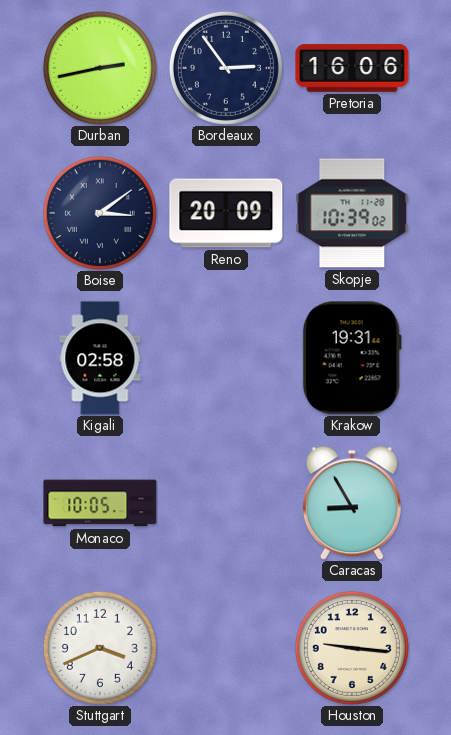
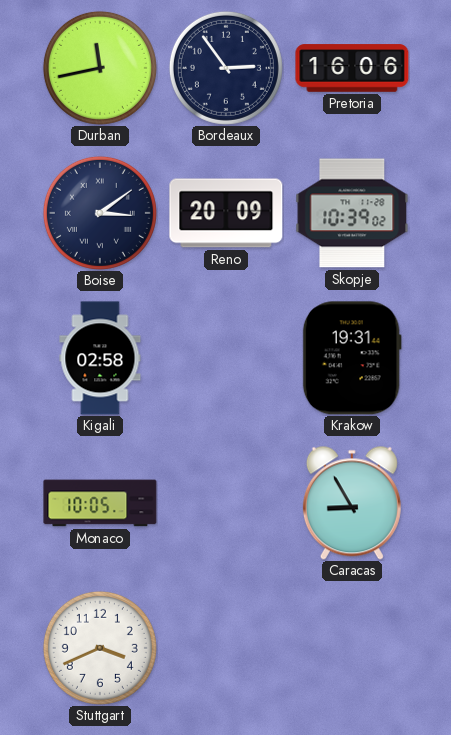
Durban: 2:43 -> 11:43
Houston: 9:16 -> none
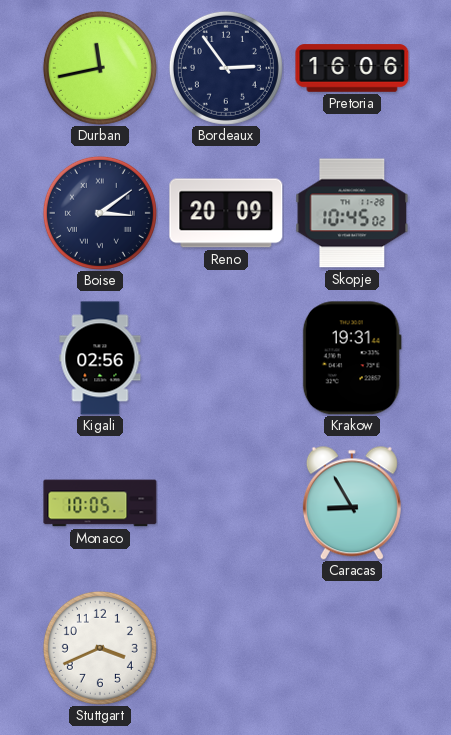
Skopje: 10:39 -> 10:45
Kigali: 02:58 -> 02:56
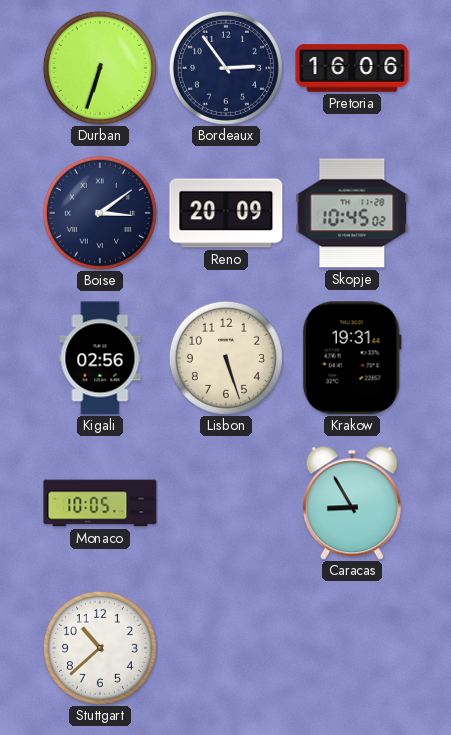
Durban: 11:43 -> 6:33
Lisbon: none -> 5:27
Stuttgart: 3:41 -> 10:38
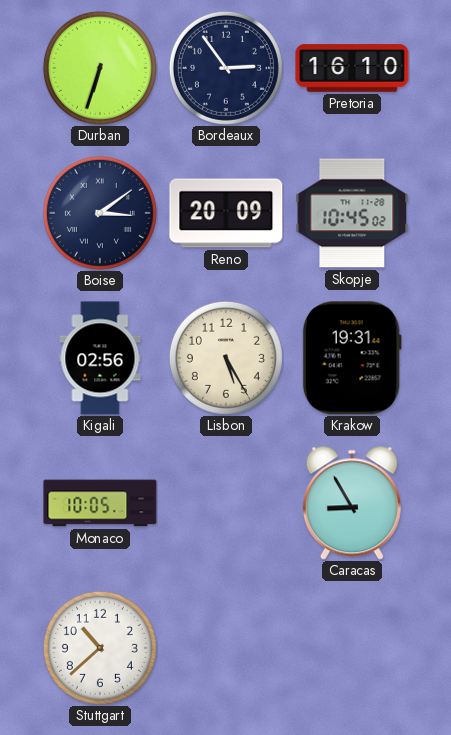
Pretoria: 16:06 -> 16:10
Lisbon: 5:27 -> 5:25
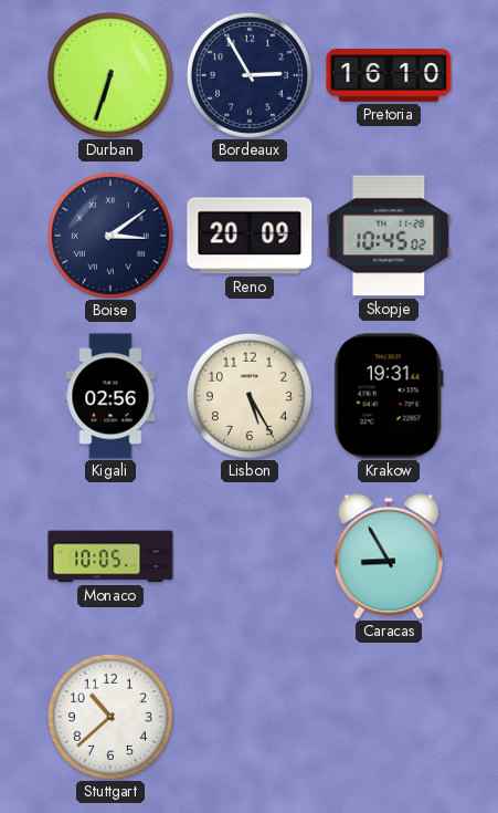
Bordeaux: 2:54 -> 2:55
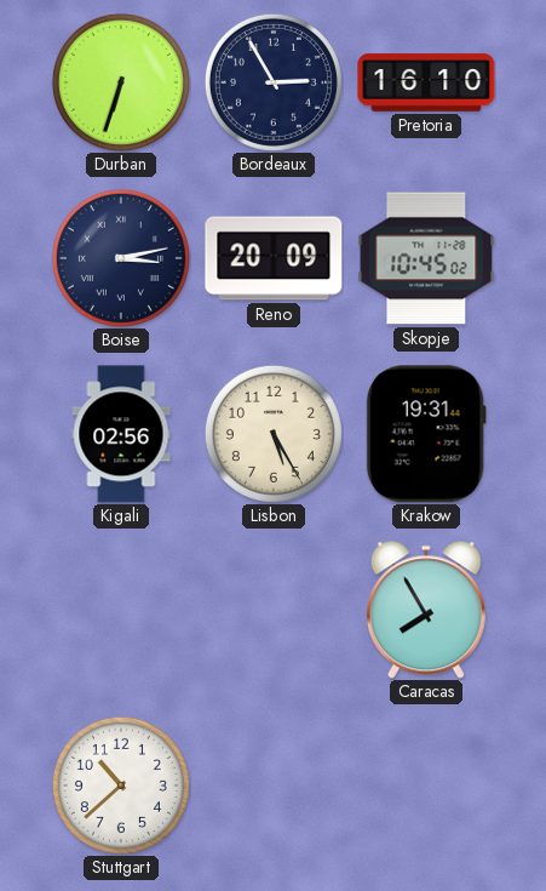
Boise: 3:09 -> 3:13
Monaco: 10:05 -> none
Caracas: 8:55 -> 7:55
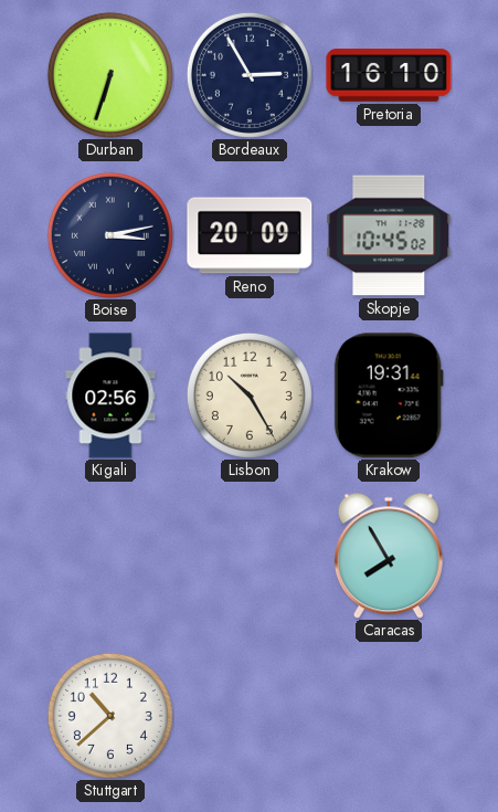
Lisbon: 5:25 -> 10:25
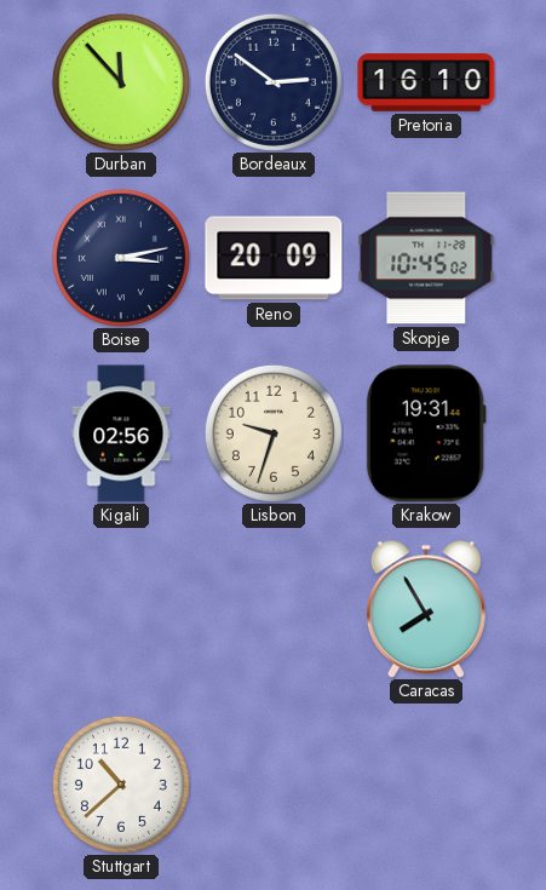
Durban: 6:33 -> 11:53
Bordeaux: 2:55 -> 2:51
Lisbon: 10:25 -> 9:33
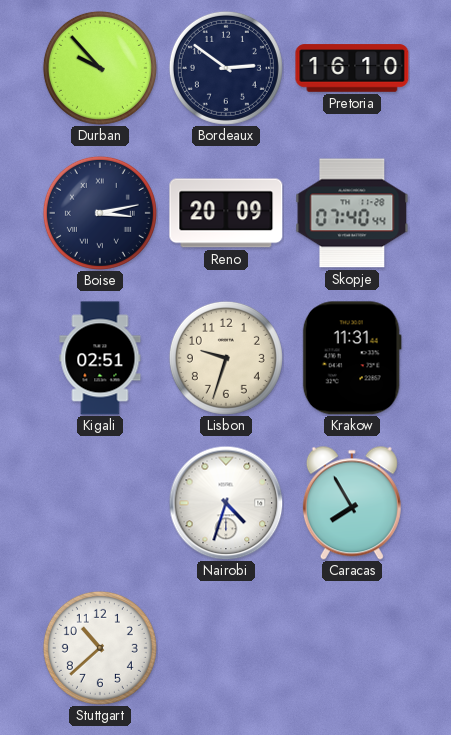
Durban: 11:53 -> 9:53
Skopje: 10:45 -> 07:40
Kigali: 02:56 -> 02:51
Krakow: 19:31 -> 11:31
Nairobi: none -> 4:33
